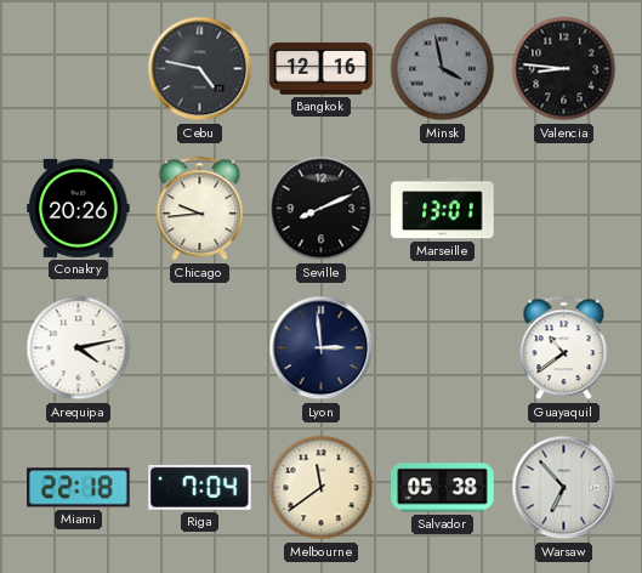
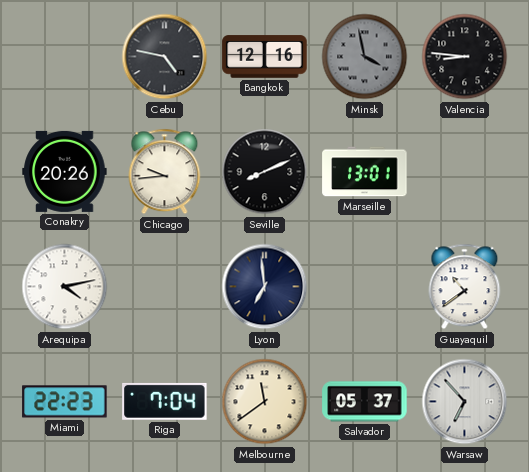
Lyon: 2:59 -> 6:59
Miami: 22:18 -> 22:23
Salvador: 05:38 -> 05:37
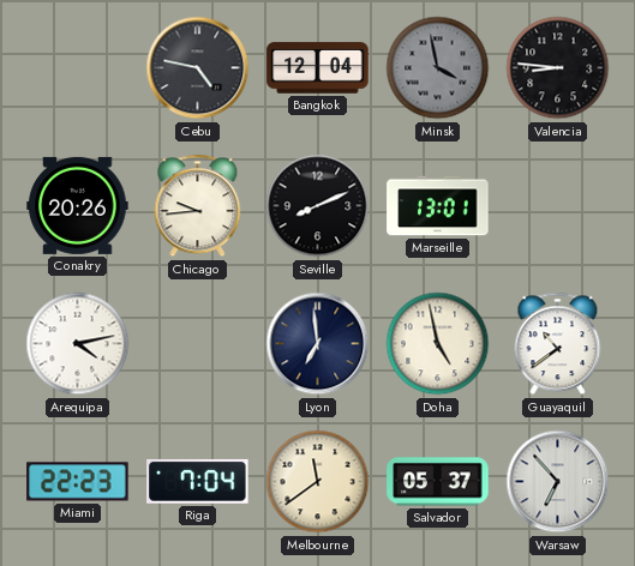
Bangkok: 12:16 -> 12:04
Doha: none -> 4:58
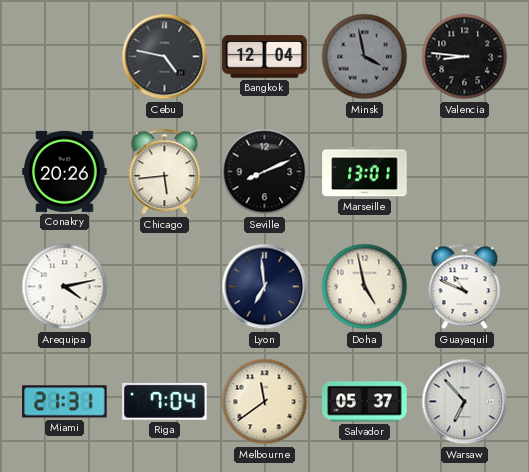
Chicago: 9:44 -> 5:44
Guayaquil: 10:39 -> 10:49
Miami: 22:23 -> 21:31
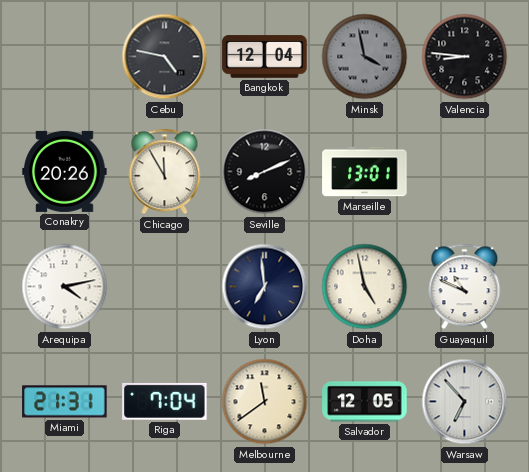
Chicago: 5:44 -> 11:55
Salvador: 05:37 -> 12:05
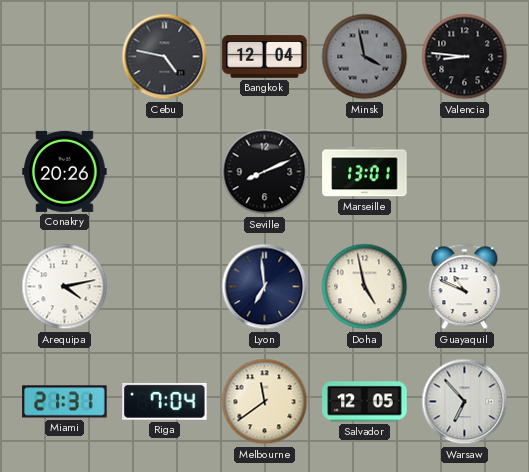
Chicago: 11:55 -> none
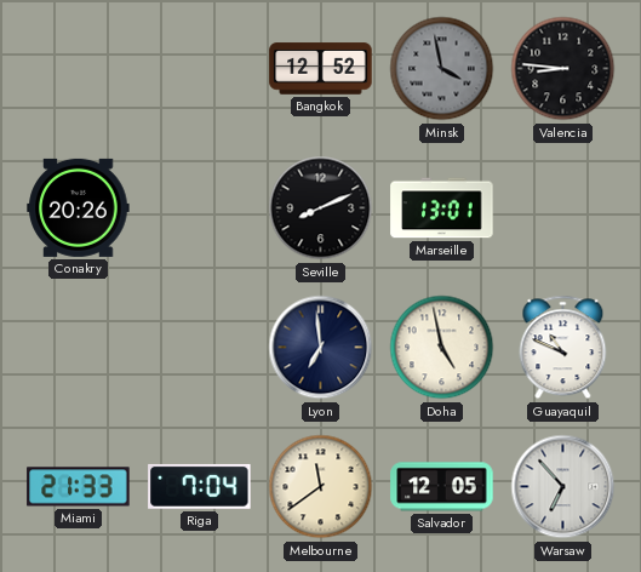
Cebu: 4:47 -> none
Bangkok: 12:04 -> 12:52
Arequipa: 4:13 -> none
Miami: 21:31 -> 21:33
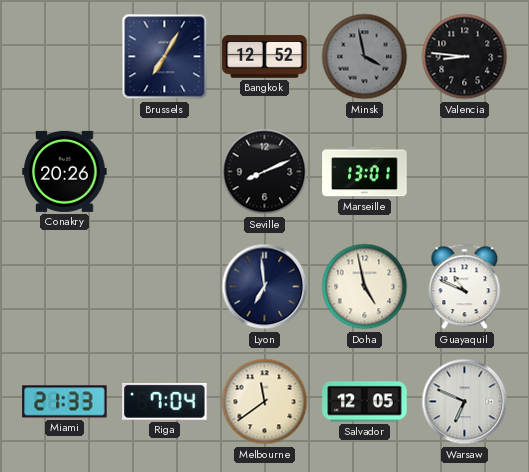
Brussels: none -> 7:05
Warsaw: 6:53 -> 6:49
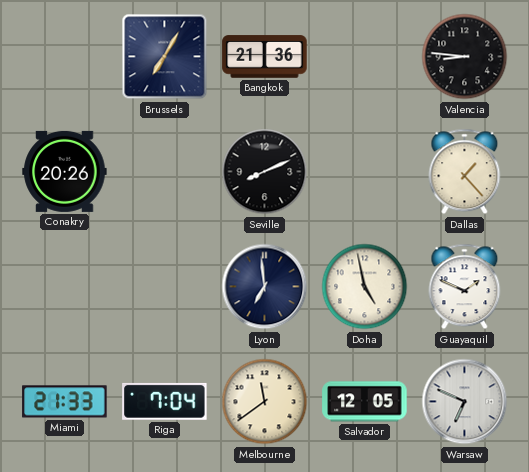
Bangkok: 12:52 -> 21:36
Minsk: 3:58 -> none
Marseille: 13:01 -> none
Dallas: none -> 1:23
Guayaquil: 10:49 -> 1:49
